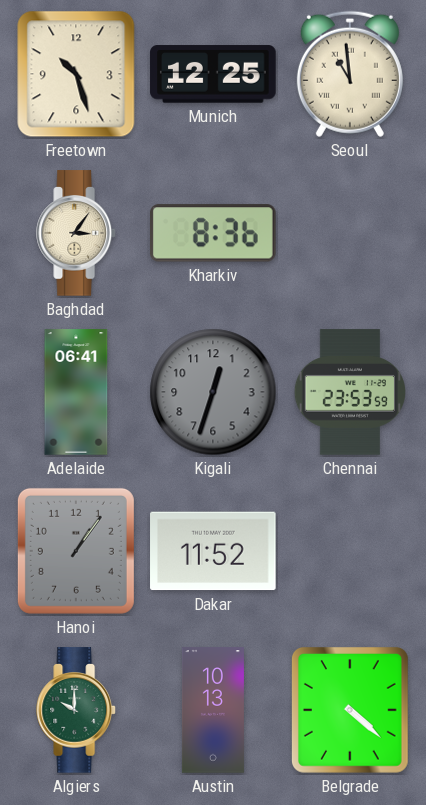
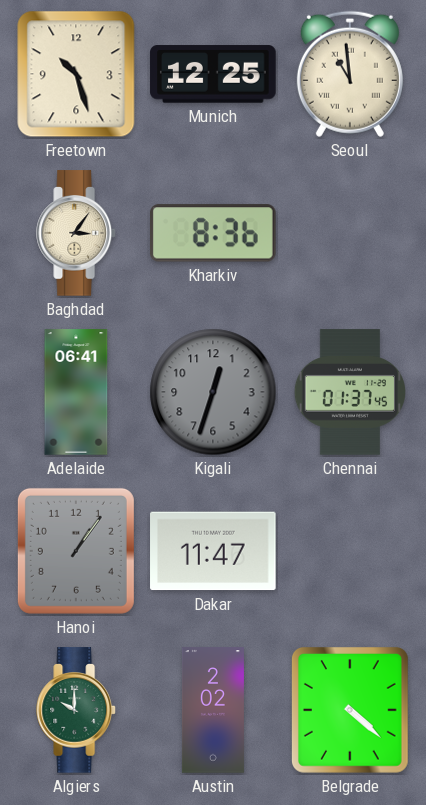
Chennai: 23:53 -> 01:37
Dakar: 11:52 -> 11:47
Austin: 10:13 -> 2:02
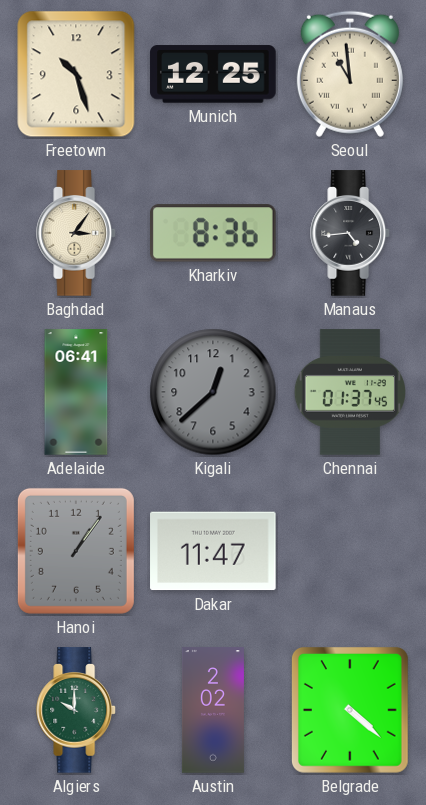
Manaus: none -> 4:44
Kigali: 12:33 -> 12:38
